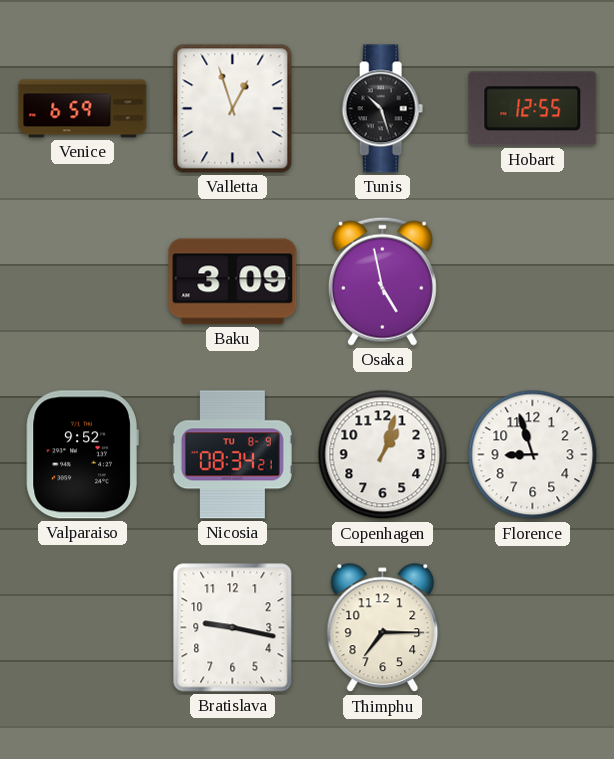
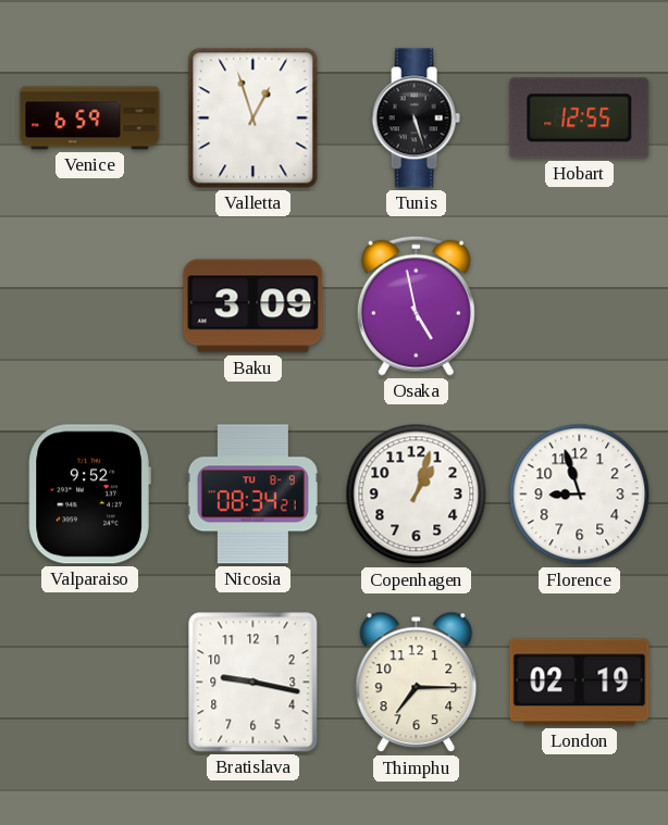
Tunis: 10:27 -> 5:27
London: none -> 02:19
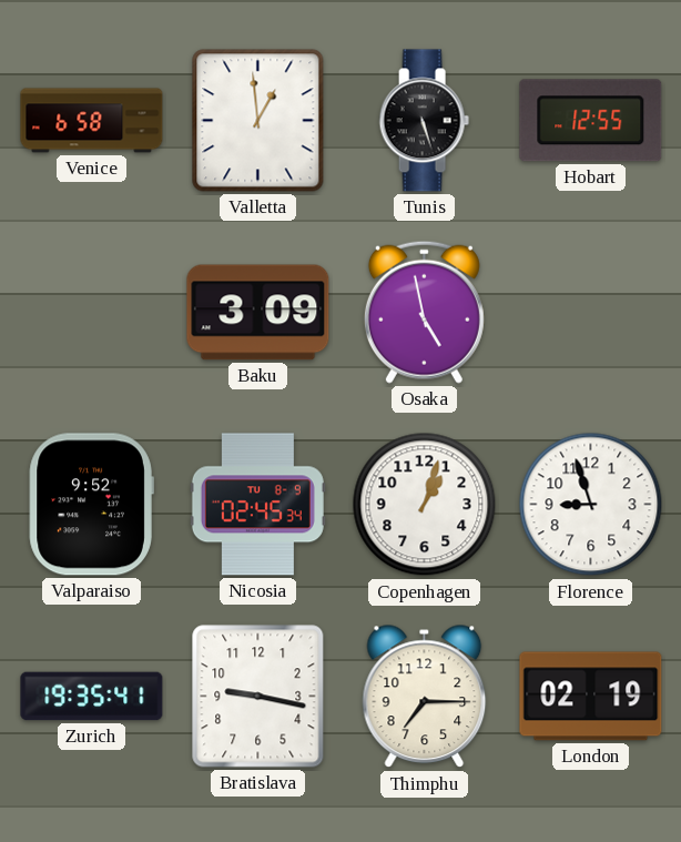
Venice: 6:59 -> 6:58
Valletta: 12:57 -> 12:59
Nicosia: 08:34 -> 02:45
Zurich: none -> 19:35
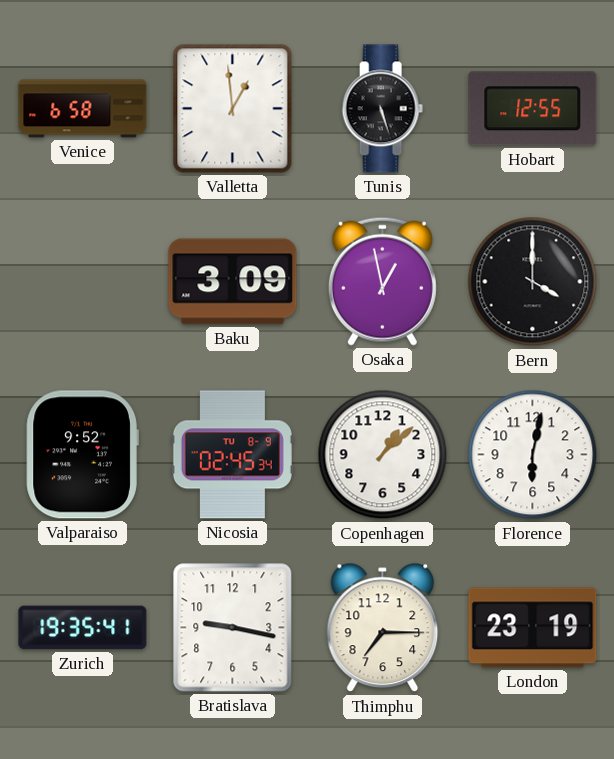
Osaka: 4:58 -> 12:58
Bern: none -> 4:00
Copenhagen: 1:03 -> 1:08
Florence: 8:57 -> 6:02
London: 02:19 -> 23:19
